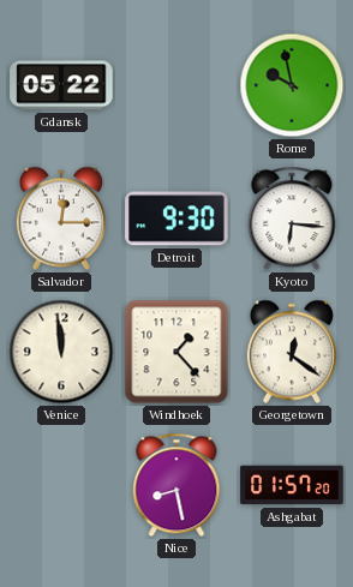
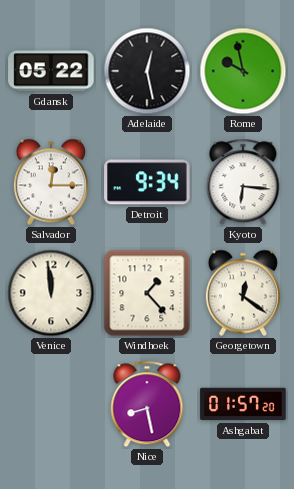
Adelaide: none -> 12:28
Detroit: 9:30 -> 9:34
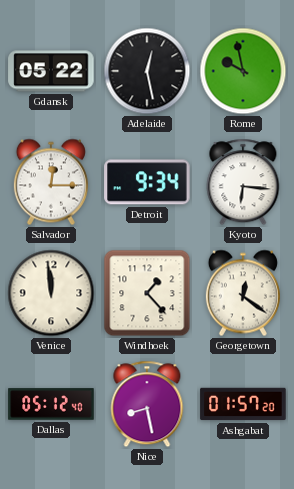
Dallas: none -> 05:12
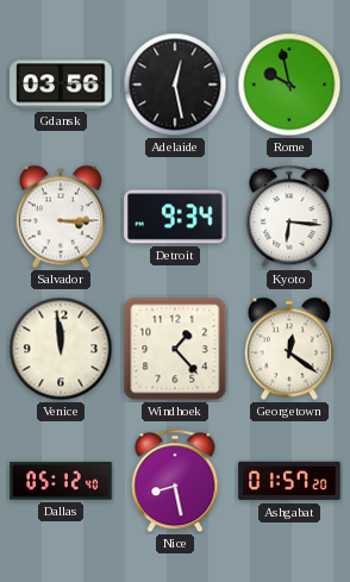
Gdansk: 05:22 -> 03:56
Salvador: 12:15 -> 3:15
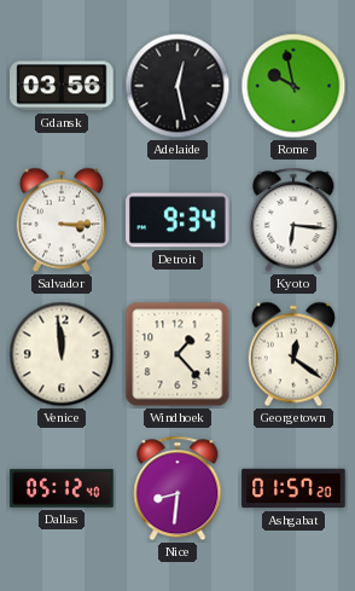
Nice: 8:28 -> 8:31
